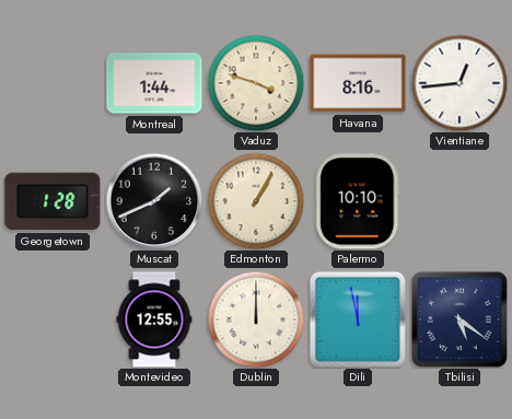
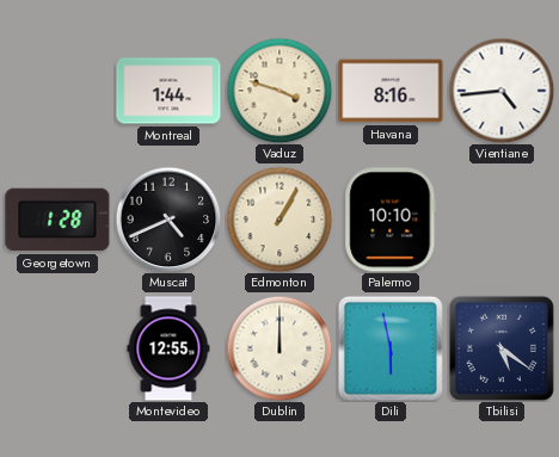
Vientiane: 12:44 -> 4:44
Muscat: 1:41 -> 4:41
Dili: 11:58 -> 5:58
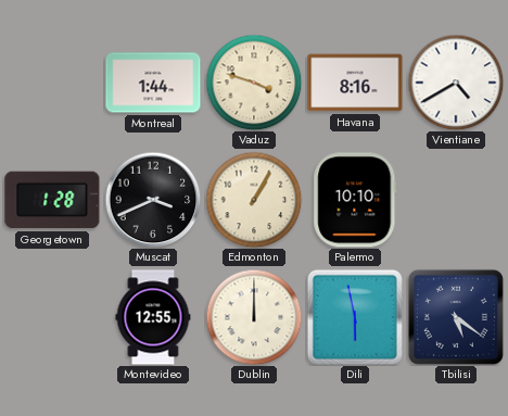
Vientiane: 4:44 -> 4:40
Muscat: 4:41 -> 3:41
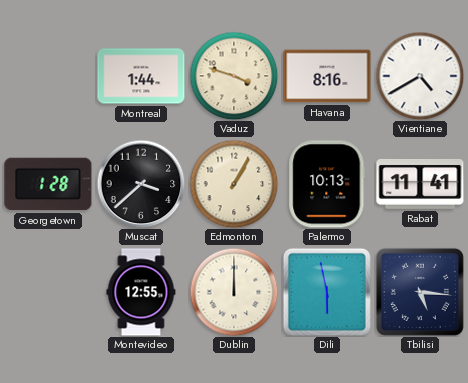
Muscat: 3:41 -> 3:38
Palermo: 10:10 -> 10:13
Rabat: none -> 11:41
Tbilisi: 5:21 -> 5:16
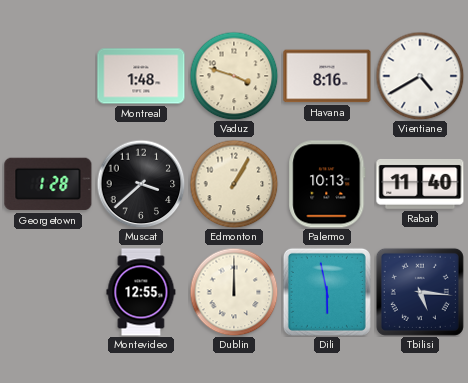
Montreal: 1:44 -> 1:48
Rabat: 11:41 -> 11:40
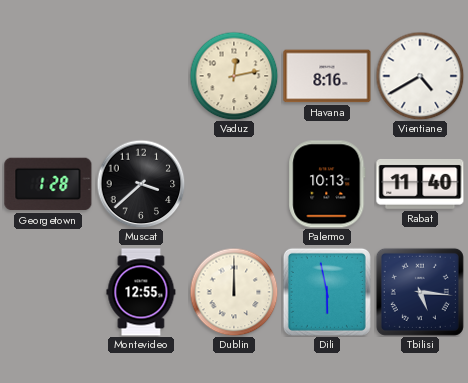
Montreal: 1:48 -> none
Vaduz: 3:48 -> 12:13
Edmonton: 1:05 -> none
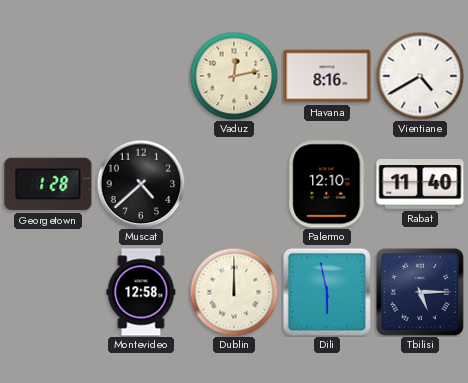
Muscat: 3:38 -> 4:38
Palermo: 10:13 -> 12:10
Montevideo: 12:55 -> 12:58
Tbilisi: 5:16 -> 5:15
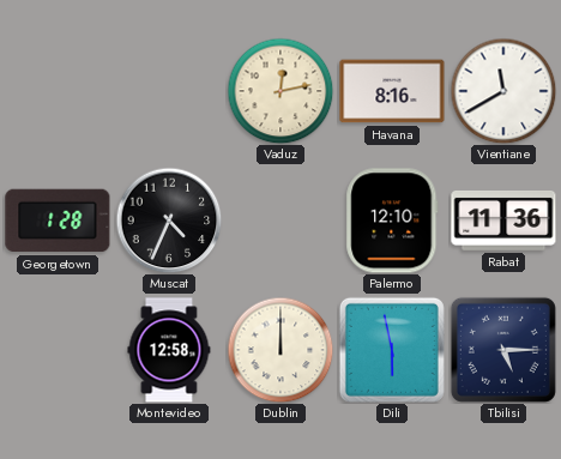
Vientiane: 4:40 -> 11:40
Muscat: 4:38 -> 4:34
Rabat: 11:40 -> 11:36
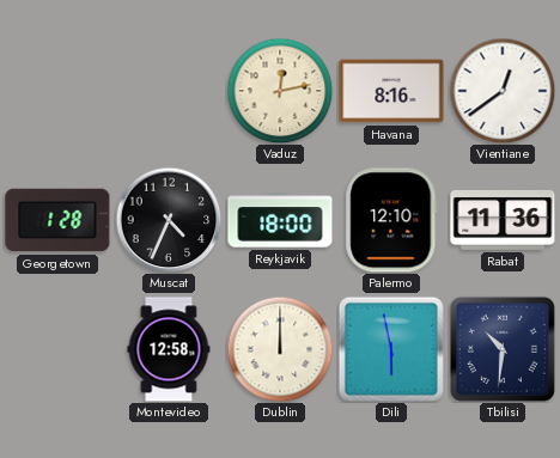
Vientiane: 11:40 -> 12:39
Reykjavik: none -> 18:00
Tbilisi: 5:15 -> 10:31
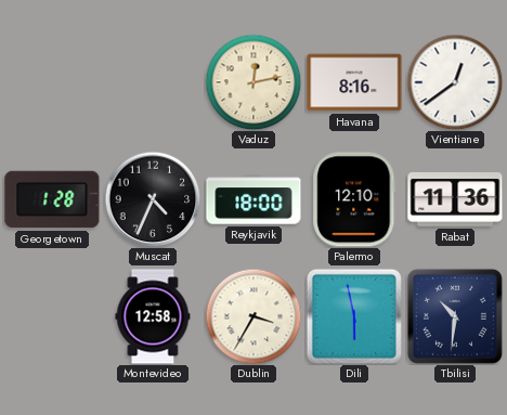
Dublin: 12:00 -> 3:35
